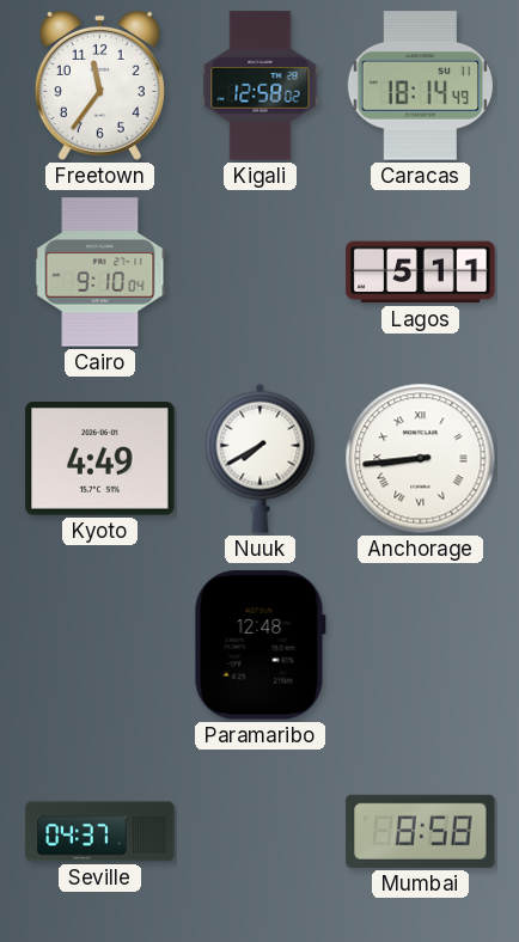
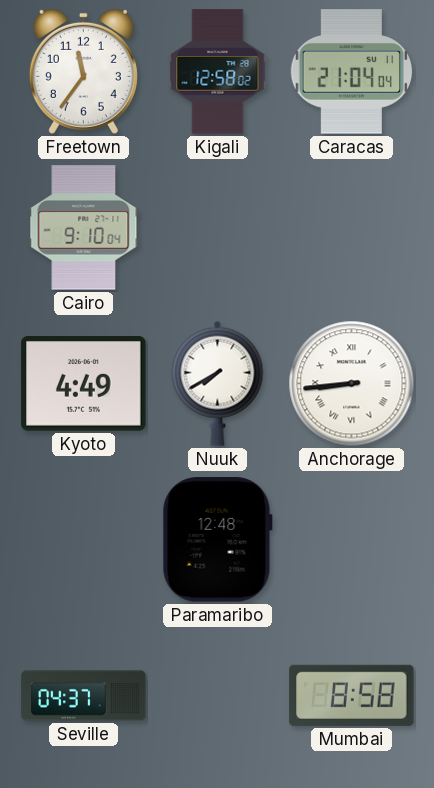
Caracas: 18:14 -> 21:04
Lagos: 5:11 -> none
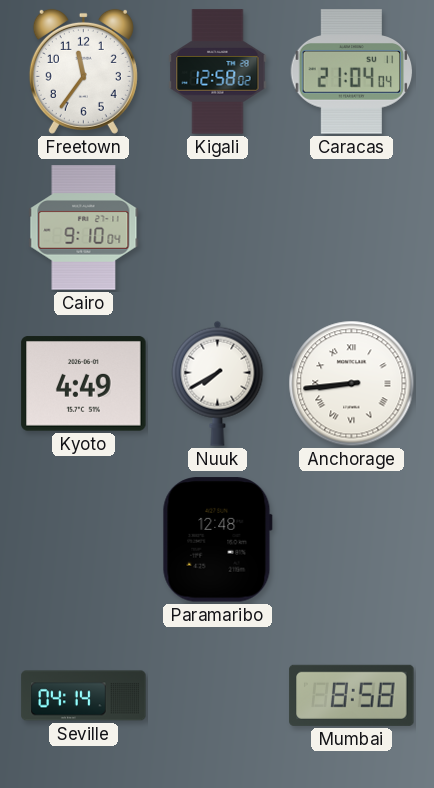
Seville: 04:37 -> 04:14
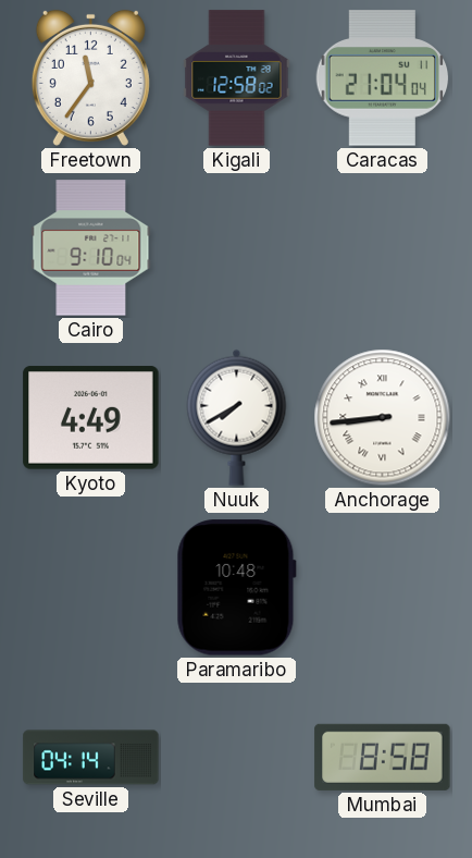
Paramaribo: 12:48 -> 10:48
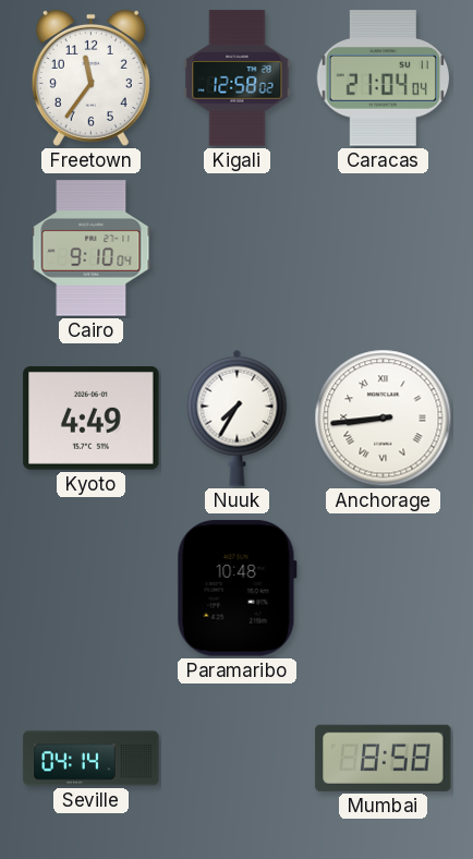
Nuuk: 7:40 -> 7:35
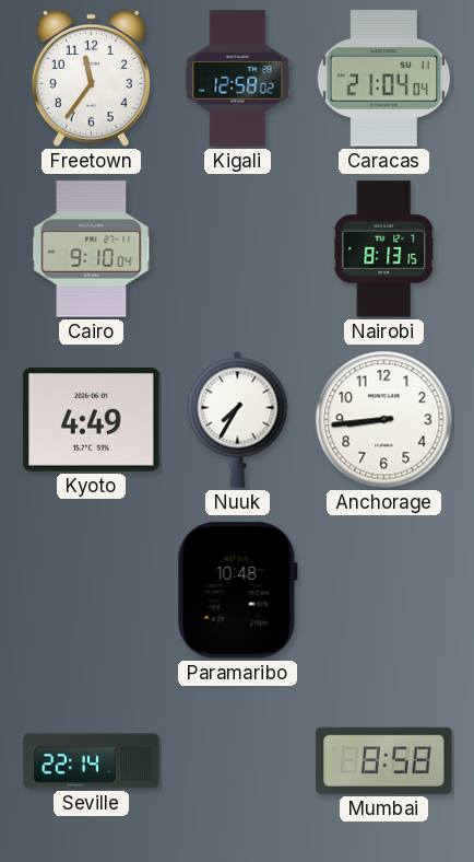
Nairobi: none -> 8:13
Anchorage numerals: Roman -> Arabic
Seville: 04:14 -> 22:14
